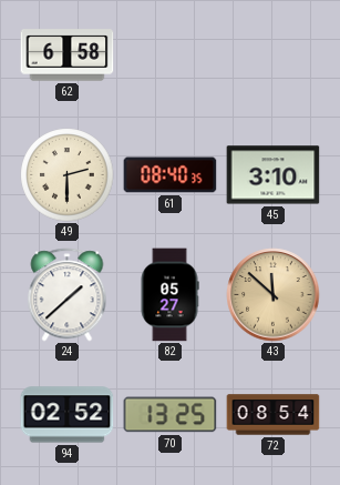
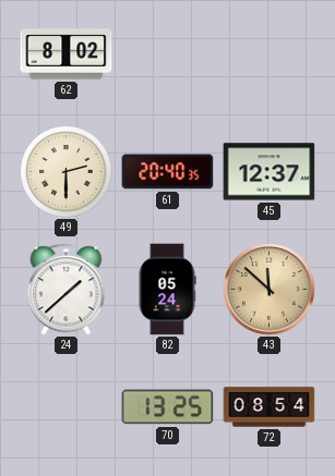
62: 6:58 -> 8:02
61: 08:40 -> 20:40
45: 3:10 -> 12:37
82: 05:27 -> 05:24
94: 02:52 -> none
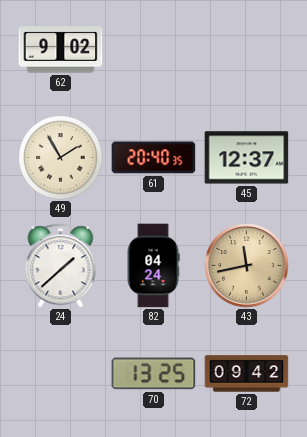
62: 8:02 -> 9:02
49: 2:30 -> 1:55
82: 05:24 -> 04:24
43: 11:52 -> 11:43
72: 08:54 -> 09:42
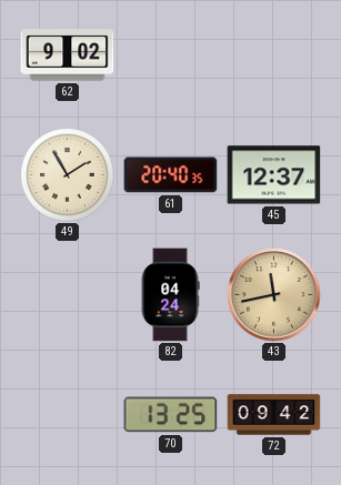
24: 1:38 -> none
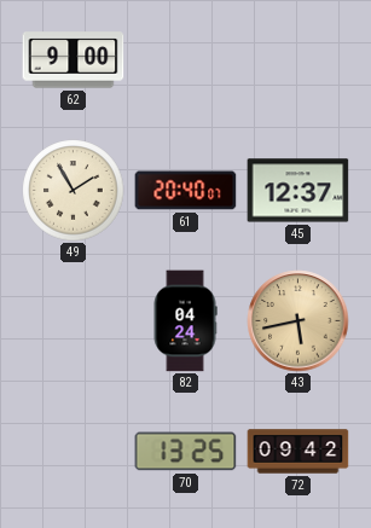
62: 9:02 -> 9:00
61: 20:40:35 -> 20:40:07
43: 11:43 -> 5:43
